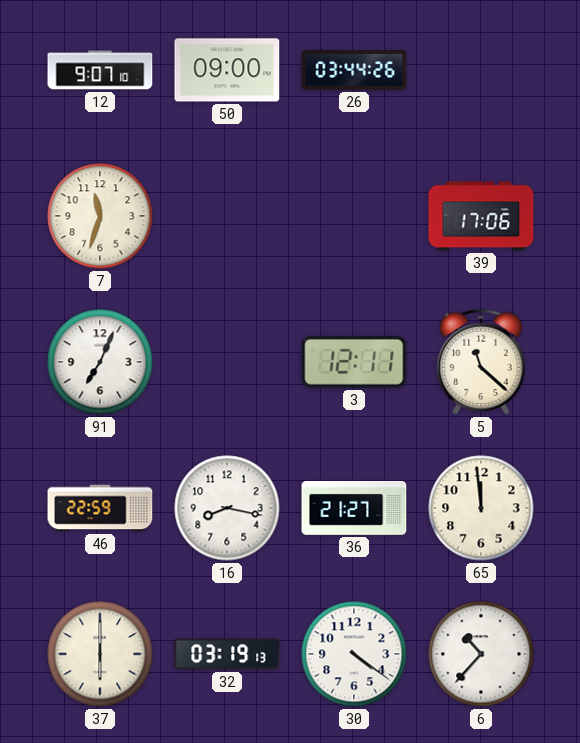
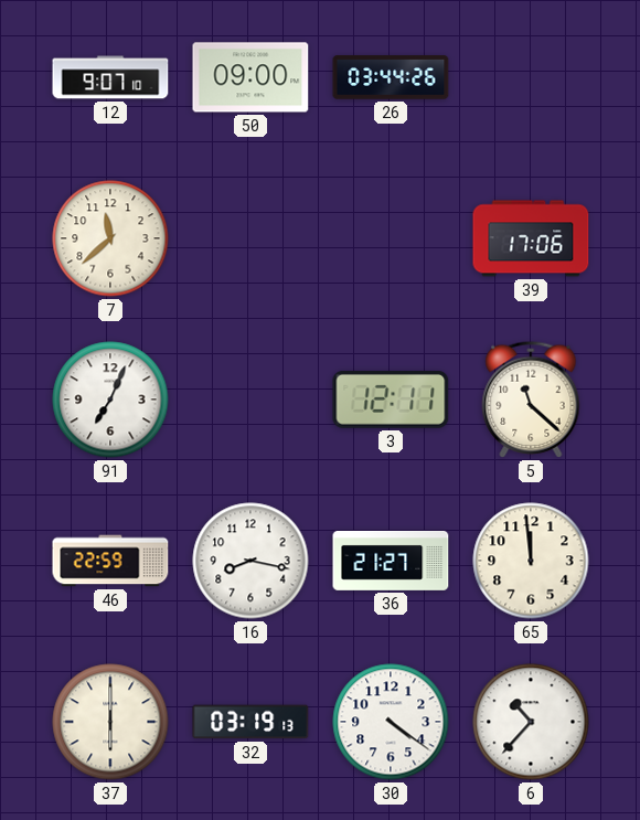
7: 11:33 -> 11:38
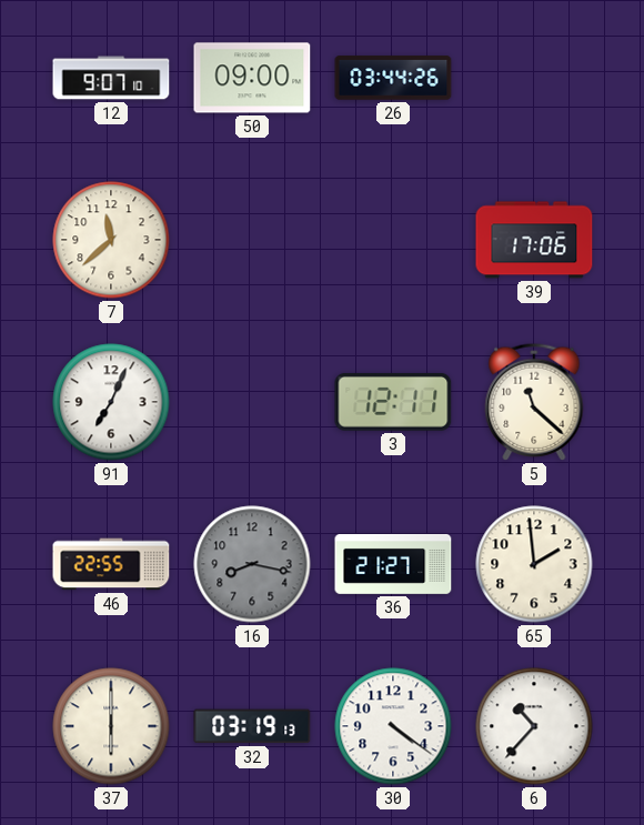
46: 22:59 -> 22:55
16 dial: white -> grey
65: 11:59 -> 1:59
